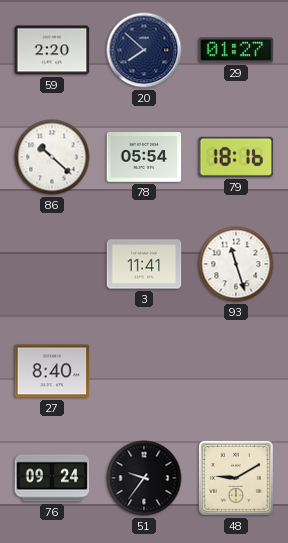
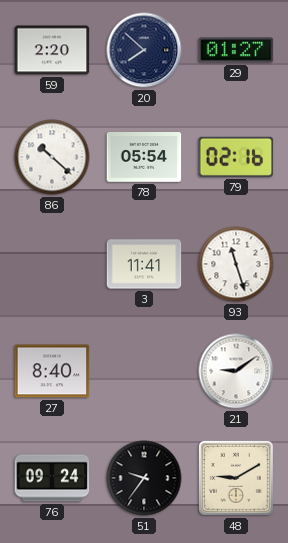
79: 18:16 -> 02:16
21: none -> 9:09
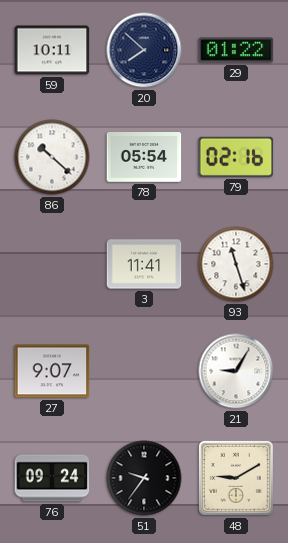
59: 2:20 -> 10:11
29: 01:27 -> 01:22
27: 8:40 -> 9:07
21: 9:09 -> 9:05
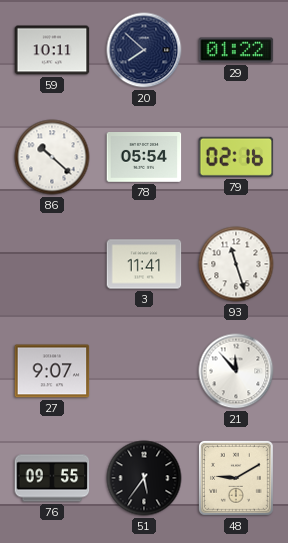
21: 9:05 -> 11:53
76: 09:24 -> 09:55
51: 9:36 -> 5:36
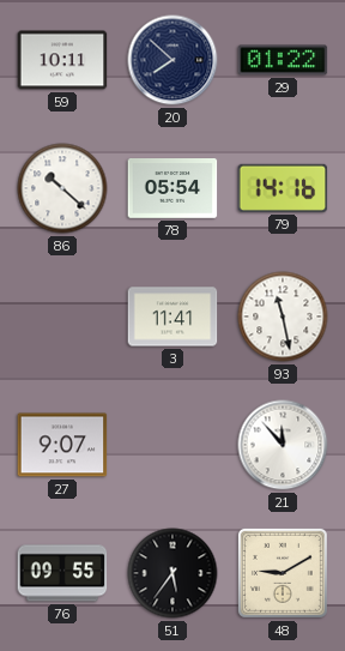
79: 02:16 -> 14:16
93: 11:27 -> 11:28
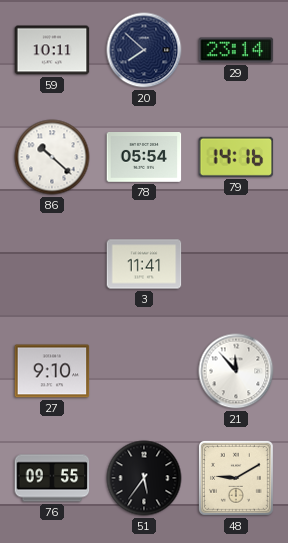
29: 01:22 -> 23:14
93: 11:28 -> none
27: 9:07 -> 9:10
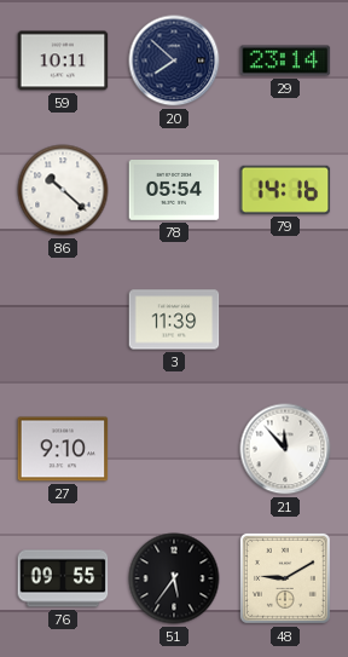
3: 11:41 -> 11:39
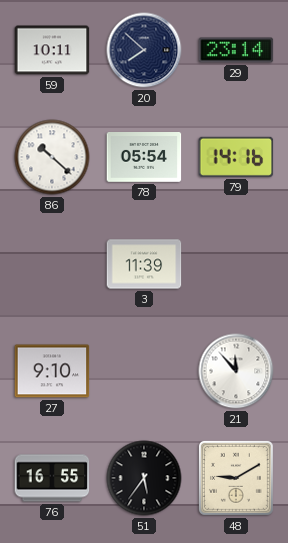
76: 09:55 -> 16:55
